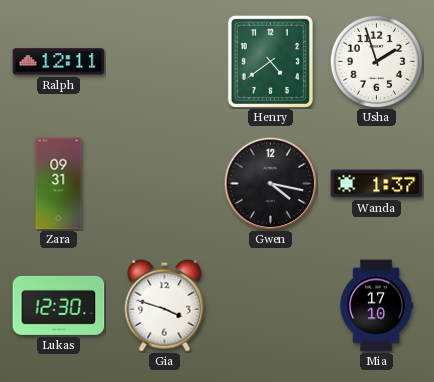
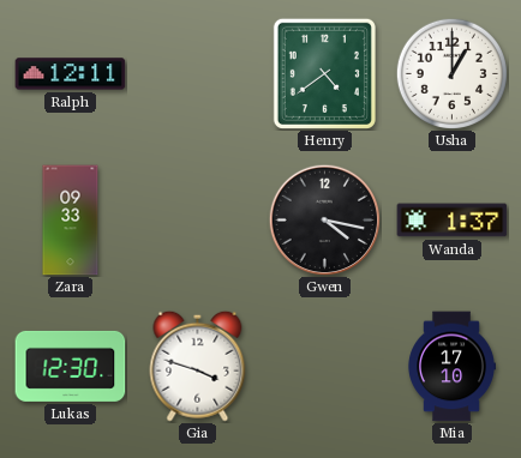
Usha: 1:57 -> 1:00
Zara: 09:31 -> 09:33
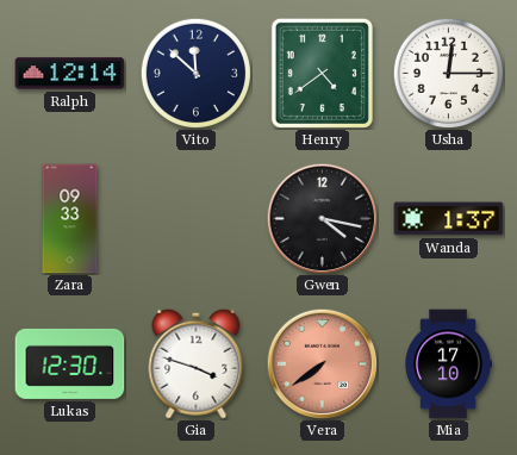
Ralph: 12:11 -> 12:14
Vito: none -> 11:52
Usha: 1:00 -> 12:15
Vera: none -> 7:39
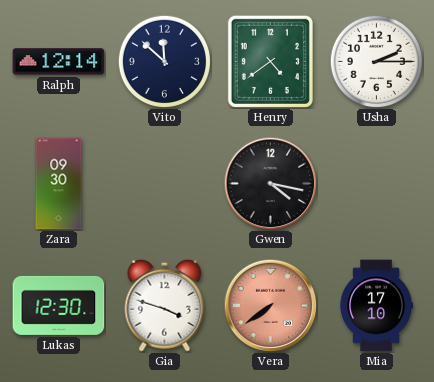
Usha: 12:15 -> 2:15
Zara: 09:33 -> 09:30
Wanda: 1:37 -> none
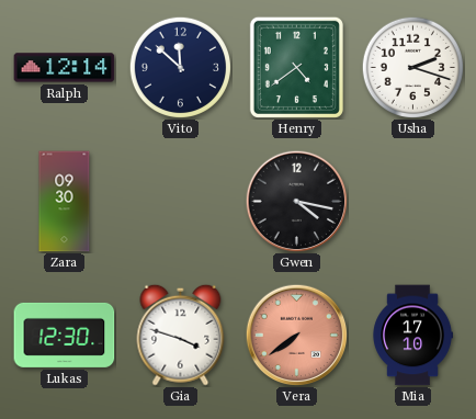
Usha: 2:15 -> 2:18
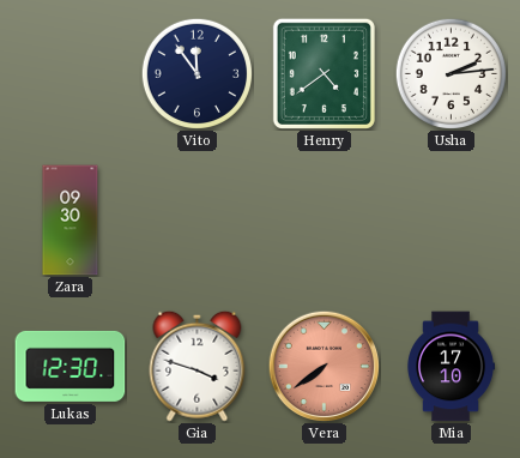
Ralph: 12:14 -> none
Vito: 11:52 -> 11:54
Usha: 2:18 -> 2:14
Gwen: 4:17 -> none
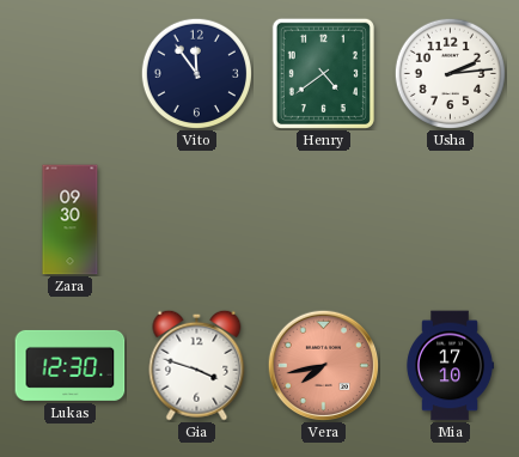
Vera: 7:39 -> 7:43
